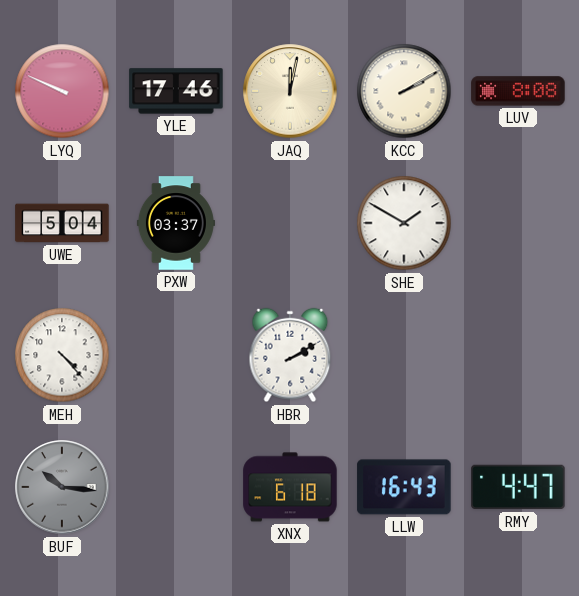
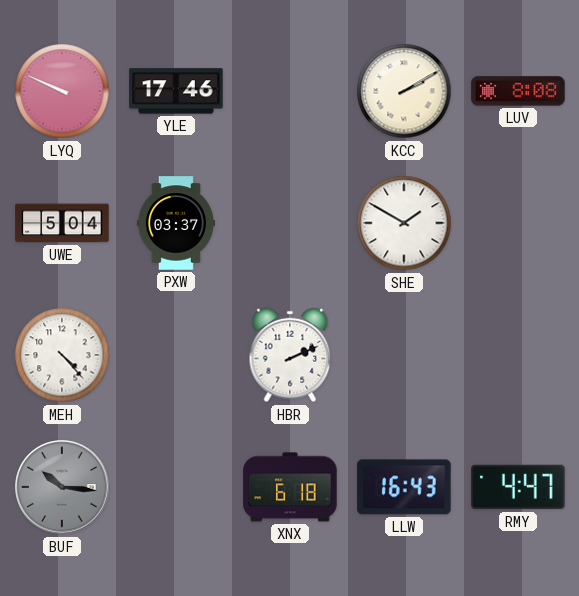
JAQ: 12:02 -> none
HBR: 2:10 -> 2:11
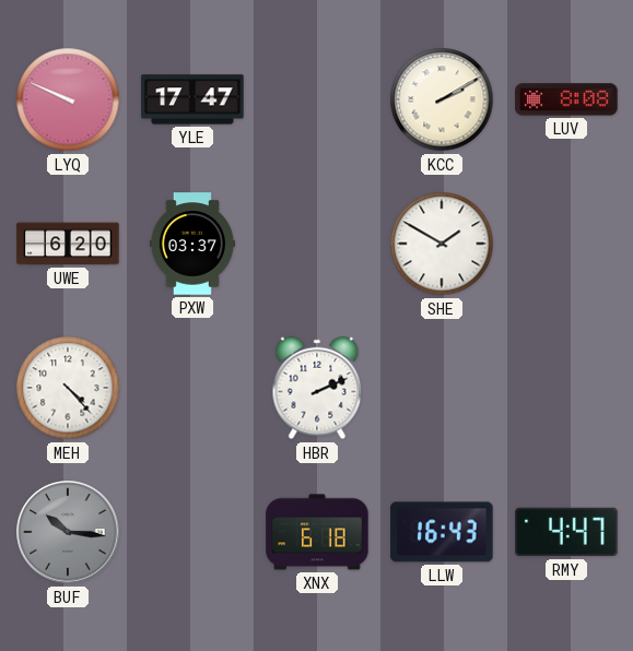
YLE: 17:46 -> 17:47
UWE: 5:04 -> 6:20
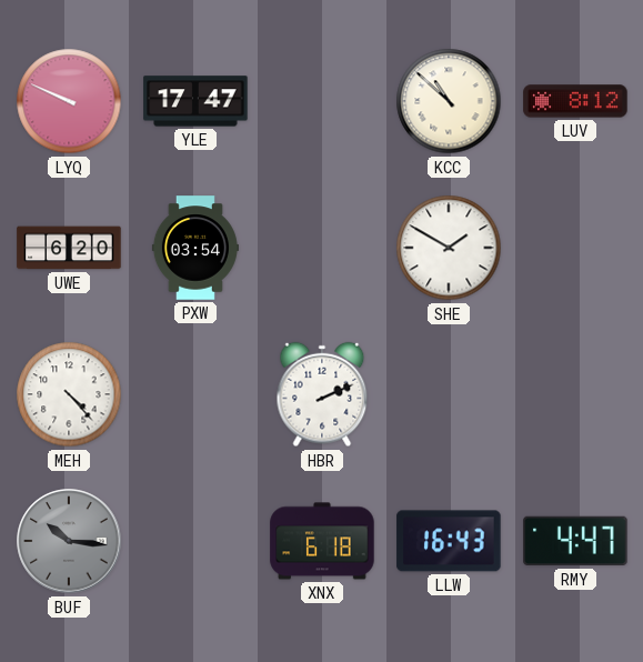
KCC: 2:10 -> 10:52
LUV: 8:08 -> 8:12
PXW: 03:37 -> 03:54
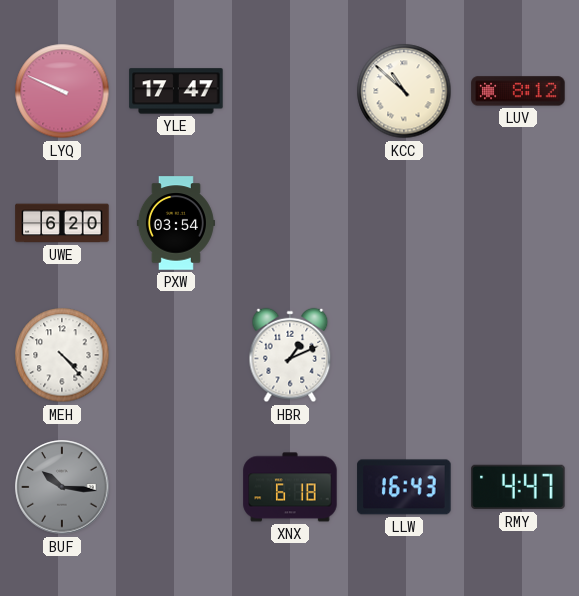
SHE: 1:50 -> none
HBR: 2:11 -> 1:11
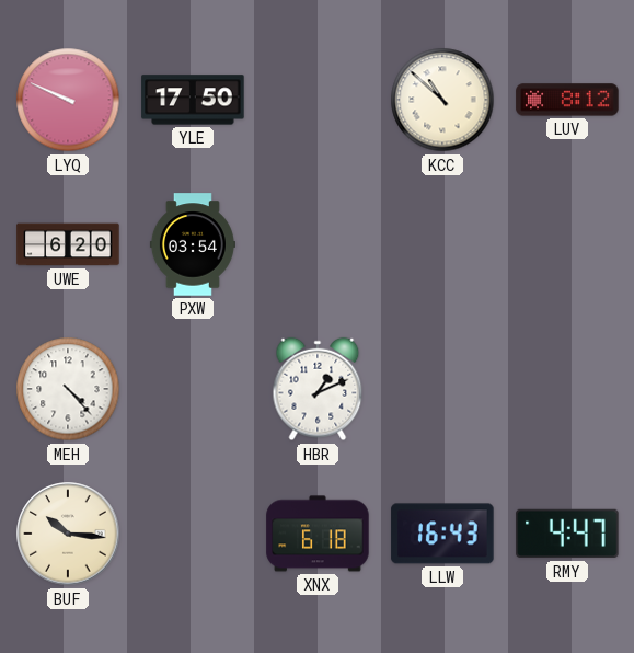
YLE: 17:47 -> 17:50
BUF dial: grey -> cream
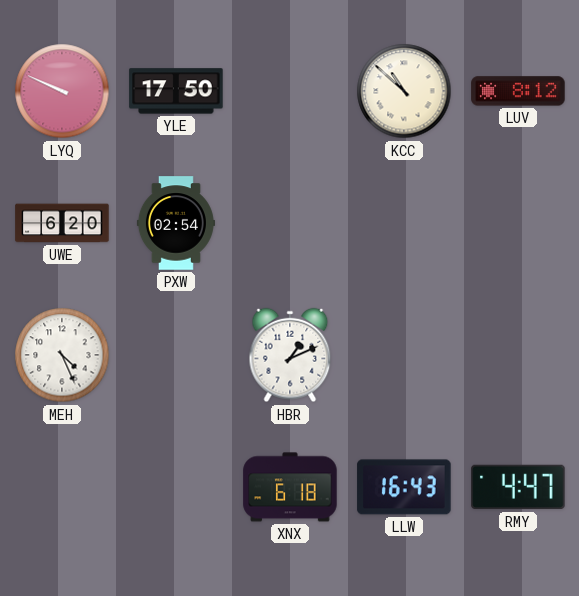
PXW: 03:54 -> 02:54
MEH: 4:23 -> 4:26
BUF: 10:16 -> none
